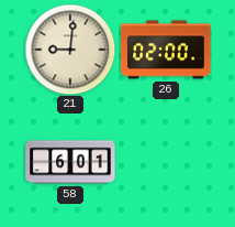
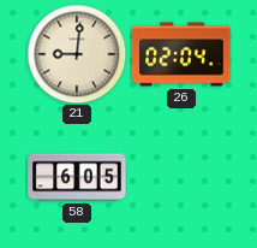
26: 02:00 -> 02:04
58: 6:01 -> 6:05
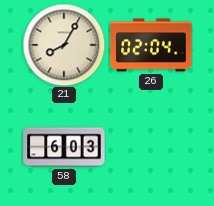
21: 9:01 -> 8:05
58: 6:05 -> 6:03
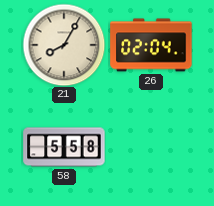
58: 6:03 -> 5:58
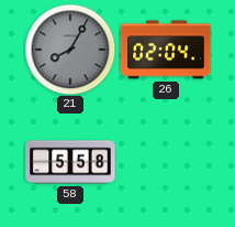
21 dial: cream -> grey
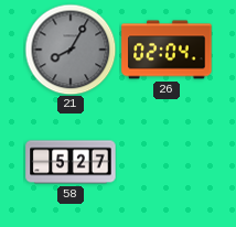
58: 5:58 -> 5:27
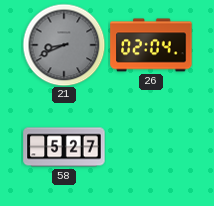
21: 8:05 -> 8:41
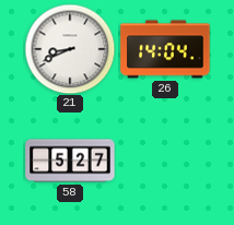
21 dial: grey -> white
26: 02:04 -> 14:04
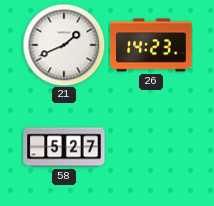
21: 8:41 -> 1:41
26: 14:04 -> 14:23
